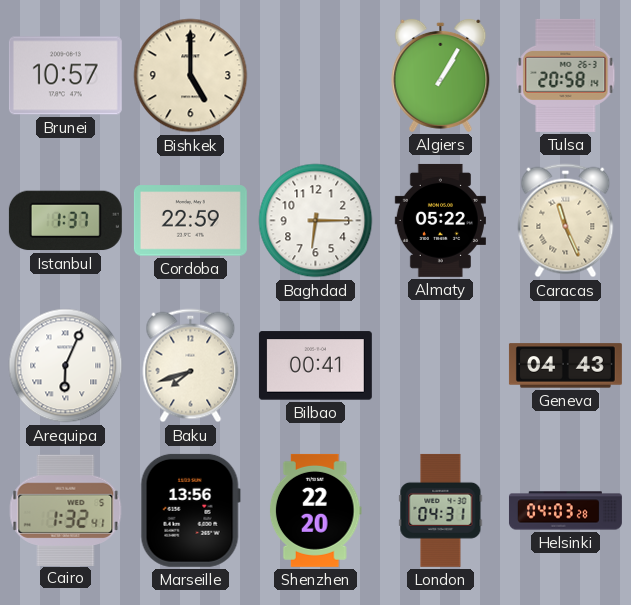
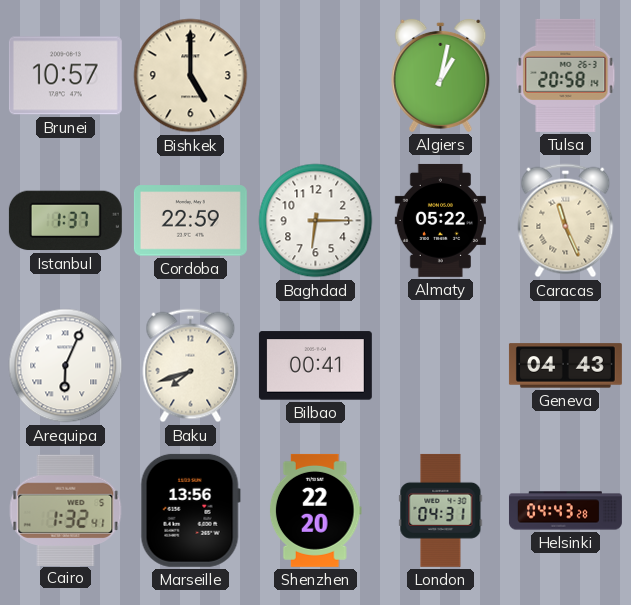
Algiers: 1:05 -> 1:02
Helsinki: 04:03 -> 04:43
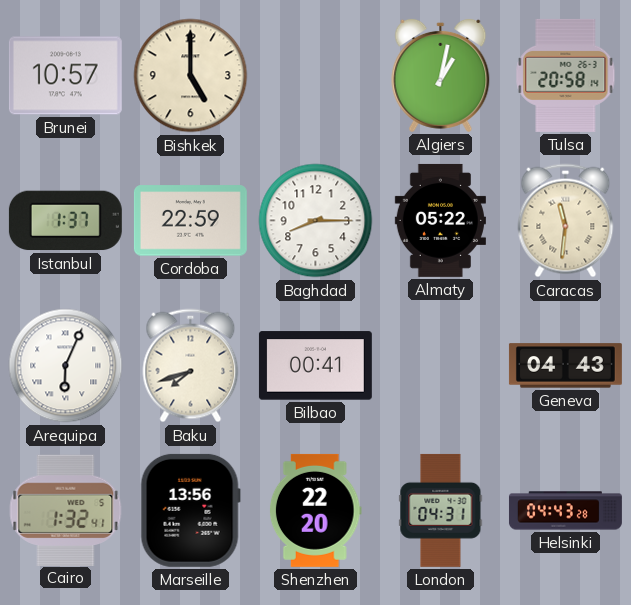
Baghdad: 6:15 -> 8:15
Caracas: 11:26 -> 11:31
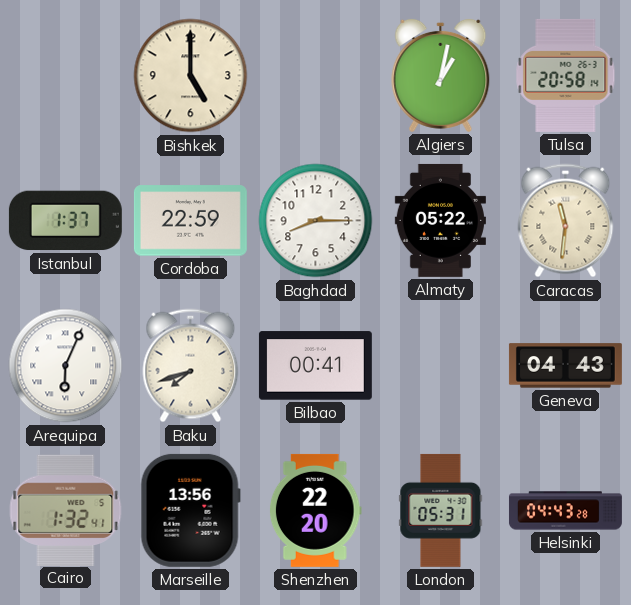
Brunei: 10:57 -> none
London: 04:31 -> 05:31
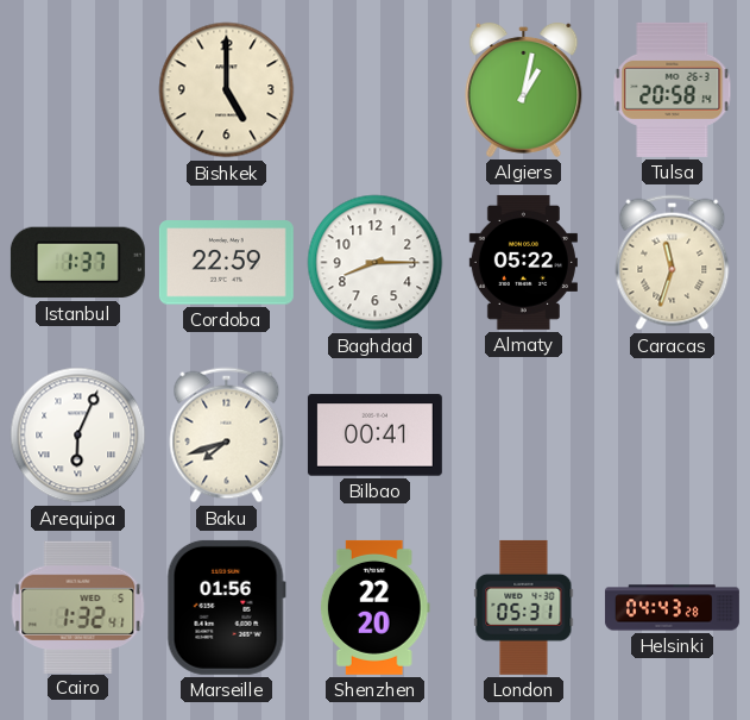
Caracas: 11:31 -> 11:33
Geneva: 04:43 -> none
Marseille: 13:56 -> 01:56
